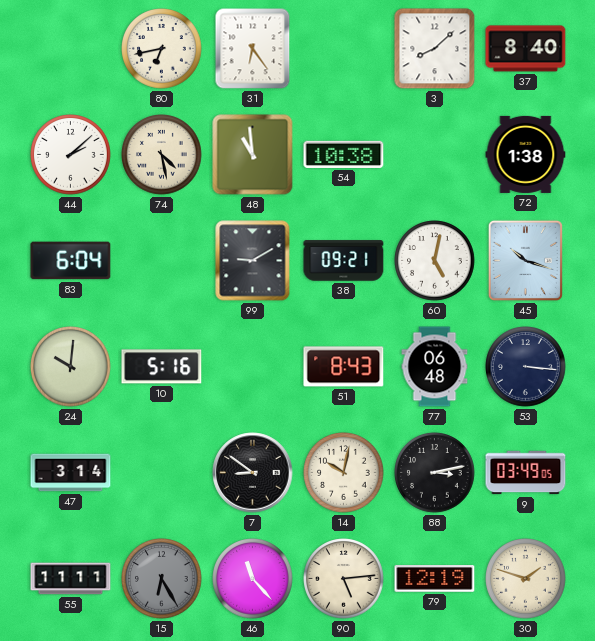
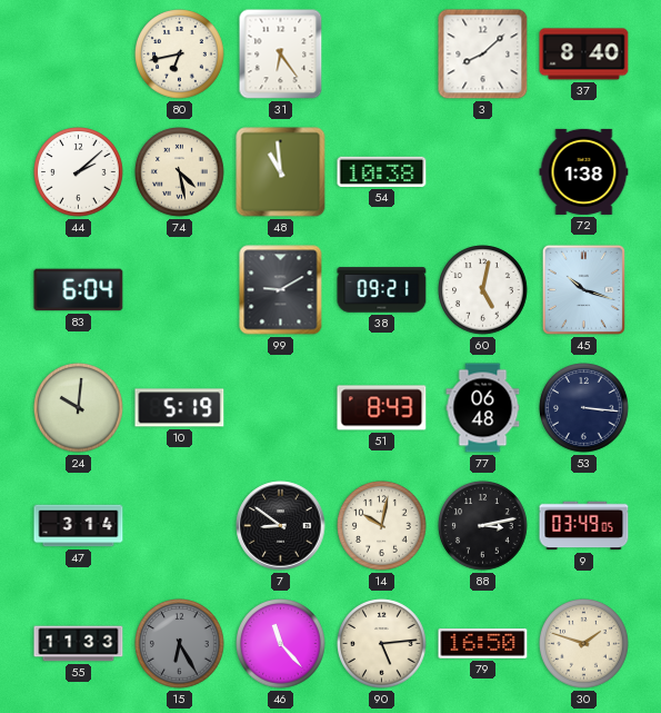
10: 5:16 -> 5:19
55: 11:11 -> 11:33
79: 12:19 -> 16:50
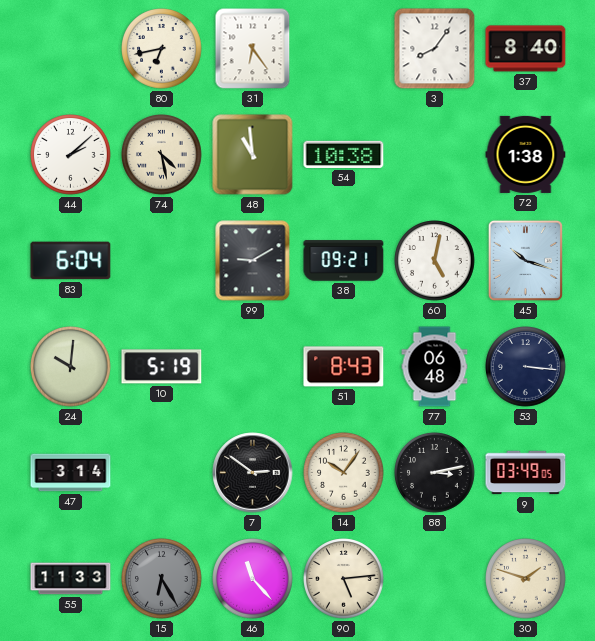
3: 8:08 -> 8:06
7: 8:51 -> 2:51
14: 10:02 -> 10:06
79: 16:50 -> none
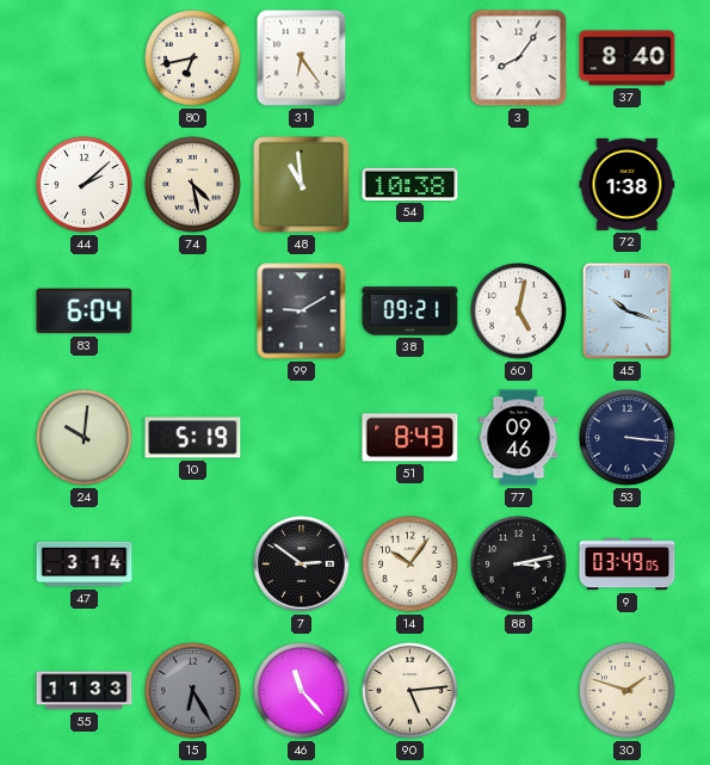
77: 06:48 -> 09:46
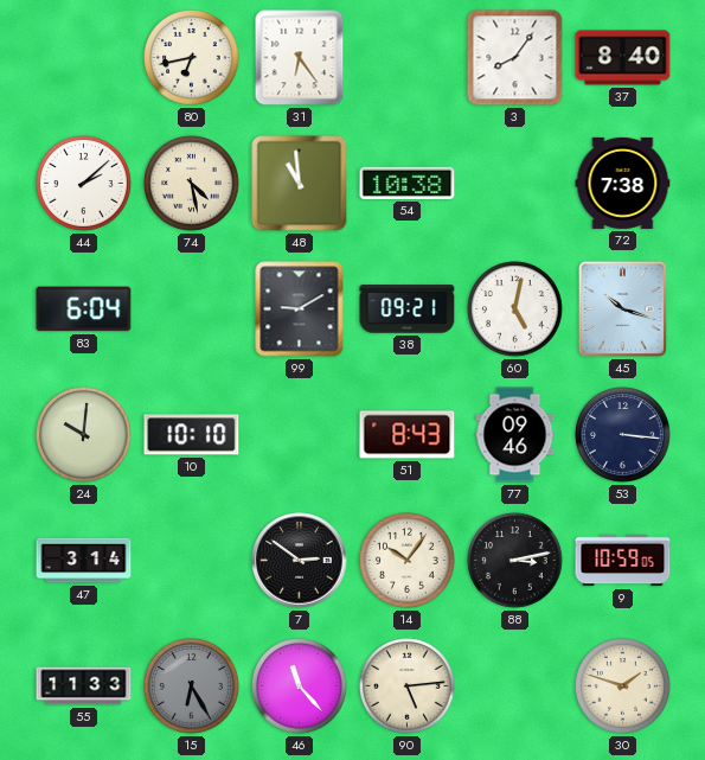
72: 1:38 -> 7:38
10: 5:19 -> 10:10
9: 03:49 -> 10:59
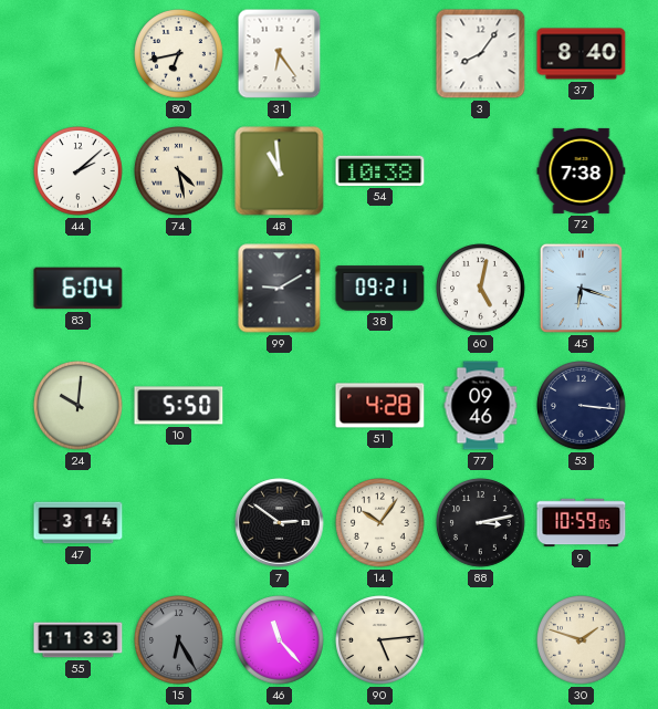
45: 10:18 -> 6:18
10: 10:10 -> 5:50
51: 8:43 -> 4:28
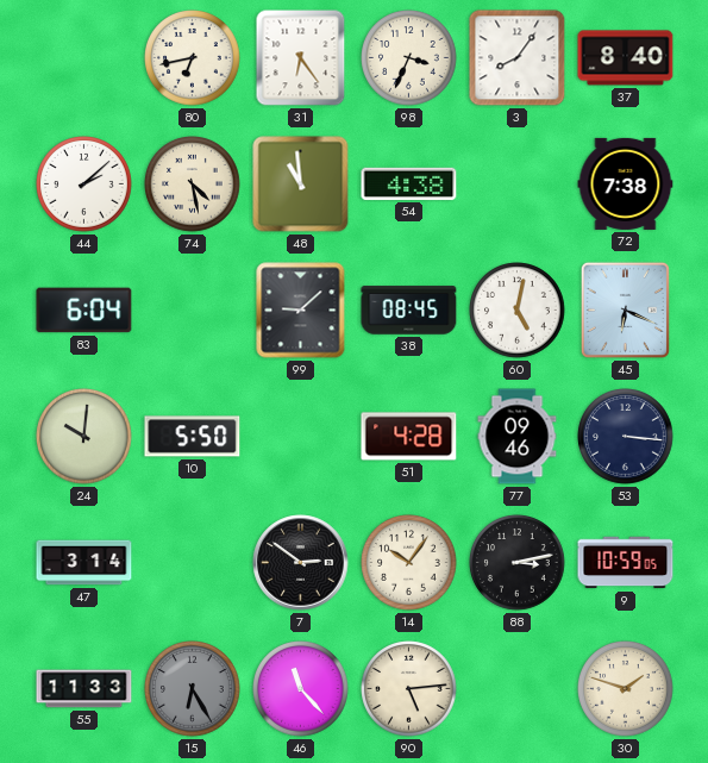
98: none -> 3:34
54: 10:38 -> 4:38
99: 9:10 -> 9:08
38: 09:21 -> 08:45
45: 6:18 -> 6:19
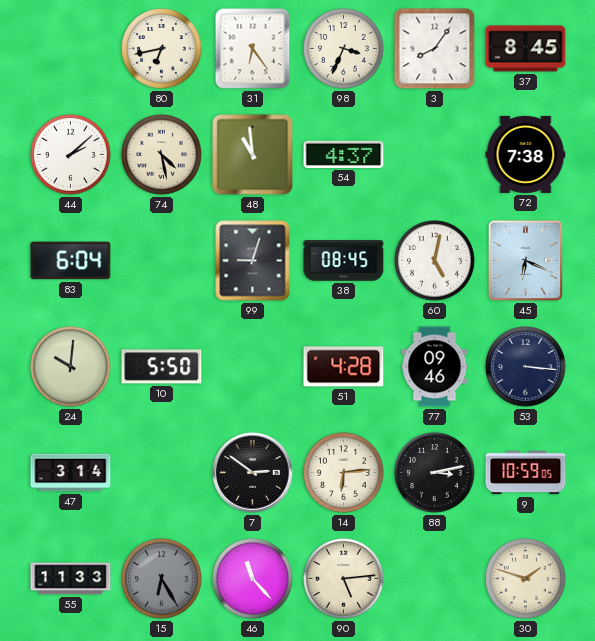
37: 8:40 -> 8:45
54: 4:38 -> 4:37
99: 9:08 -> 9:03
14: 10:06 -> 6:14
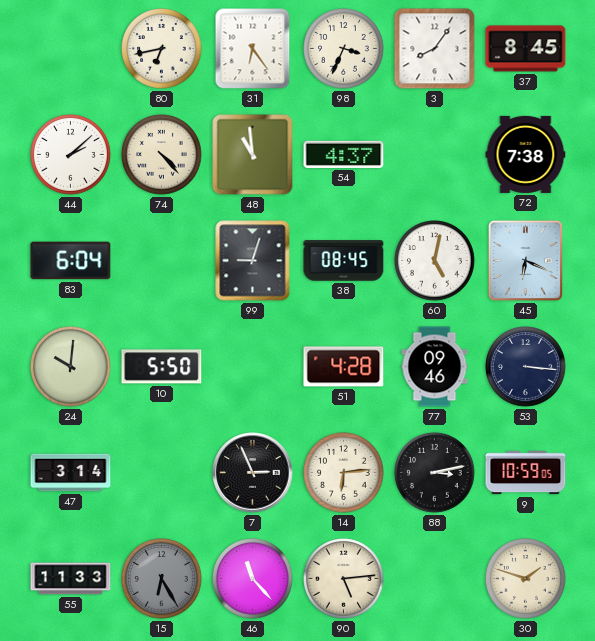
74: 4:28 -> 4:23
7: 2:51 -> 2:56
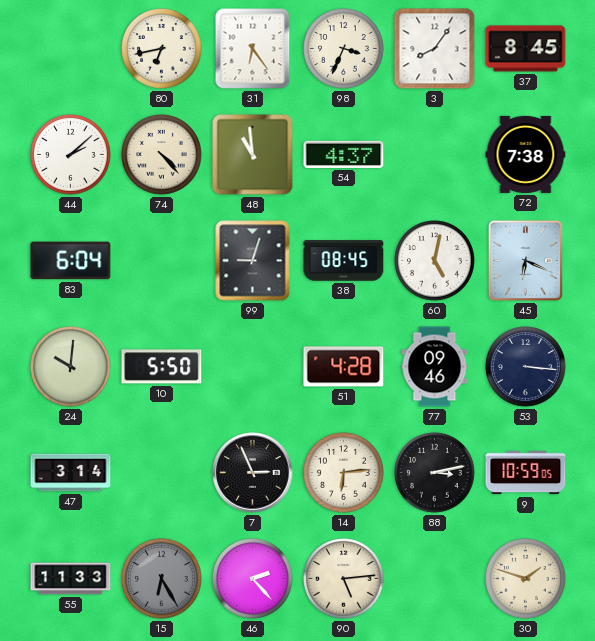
46: 11:23 -> 2:23
